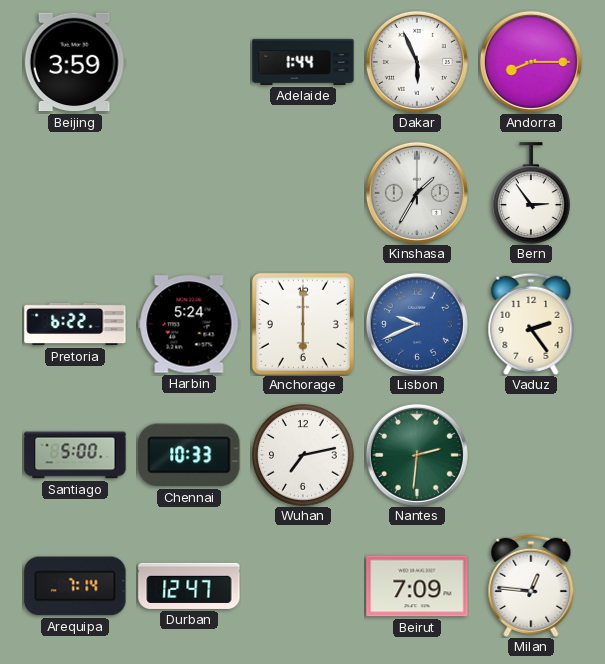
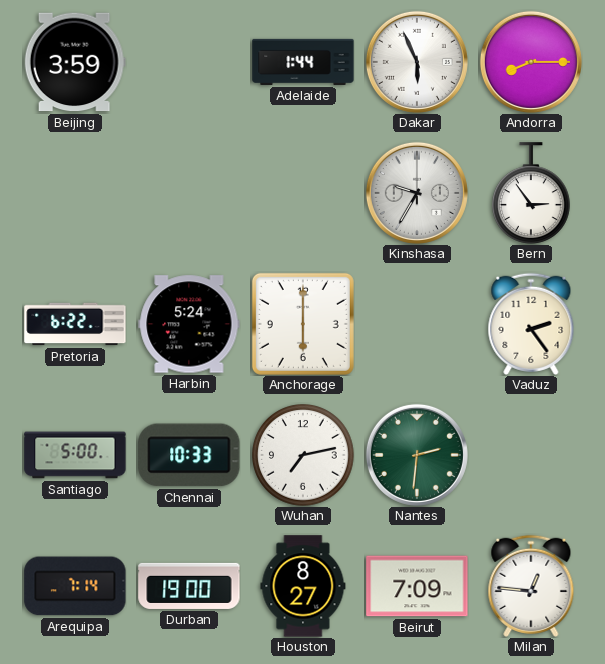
Kinshasa: 1:35 -> 9:35
Lisbon: 9:41 -> none
Durban: 12:47 -> 19:00
Houston: none -> 8:27
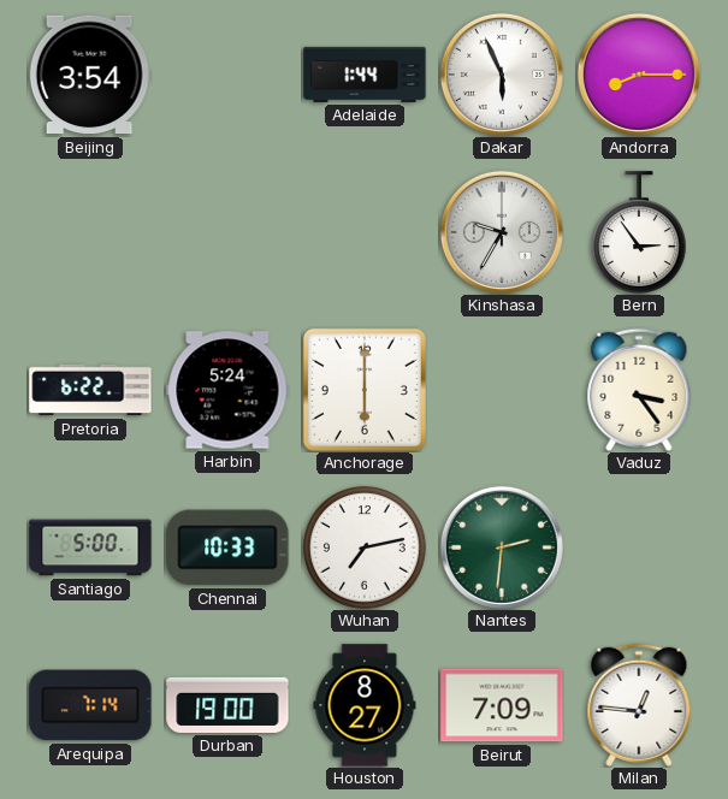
Beijing: 3:59 -> 3:54
Vaduz: 2:24 -> 3:24
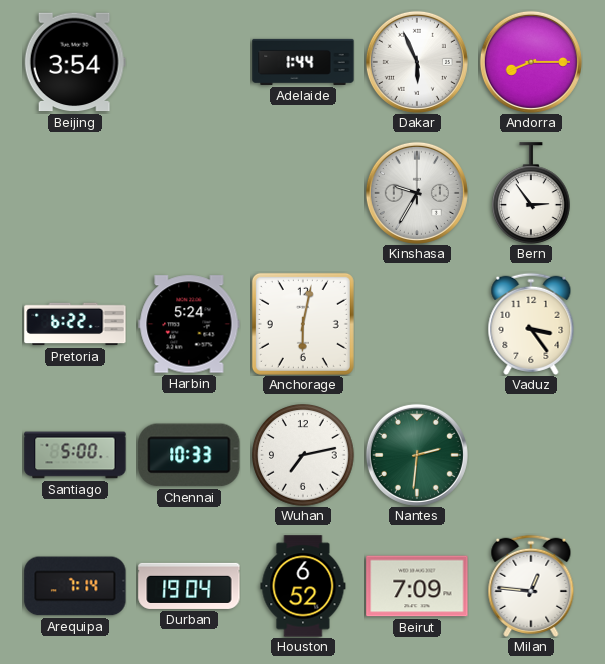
Anchorage: 6:00 -> 6:02
Durban: 19:00 -> 19:04
Houston: 8:27 -> 6:52
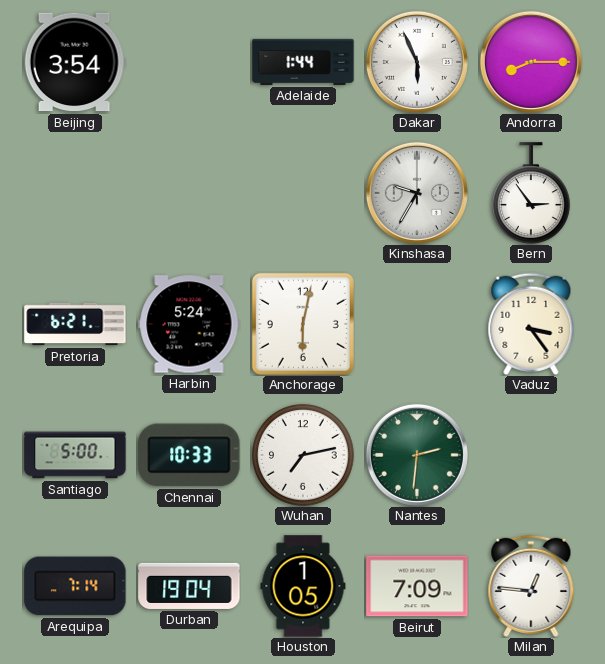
Pretoria: 6:22 -> 6:21
Houston: 6:52 -> 1:05
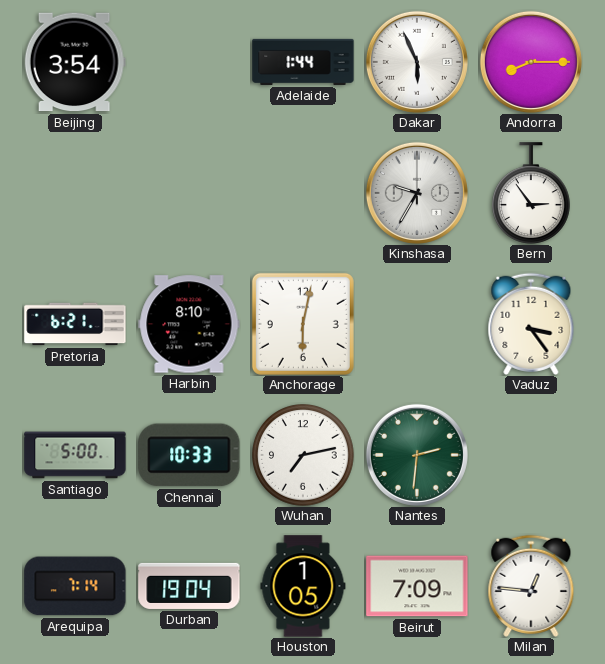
Harbin: 5:24 -> 8:10
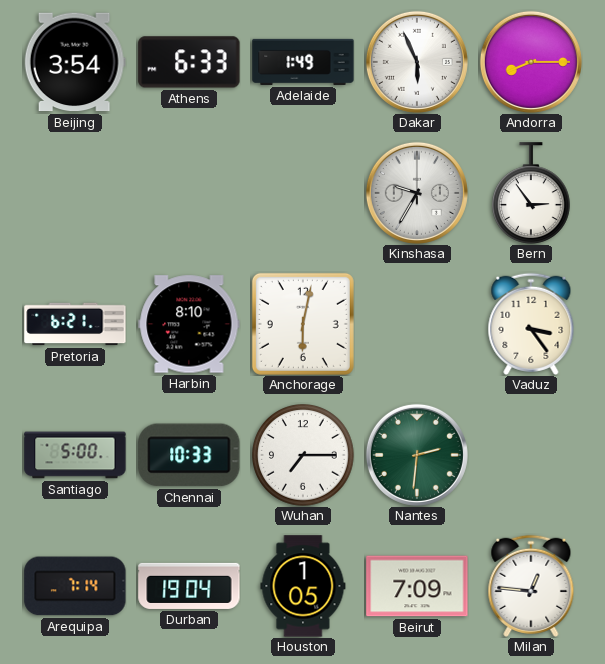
Athens: none -> 6:33
Adelaide: 1:44 -> 1:49
Wuhan: 7:13 -> 7:15
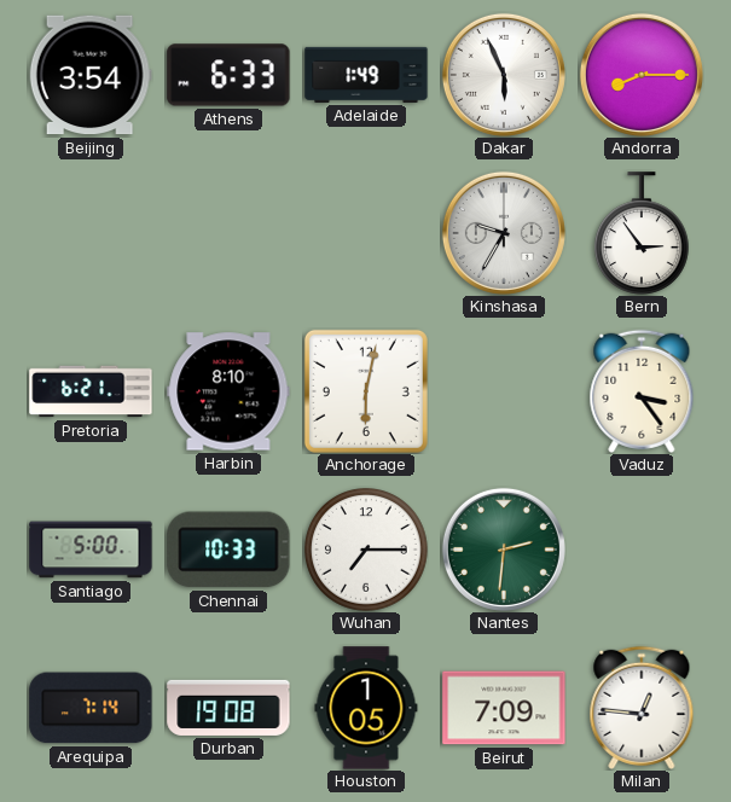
Durban: 19:04 -> 19:08
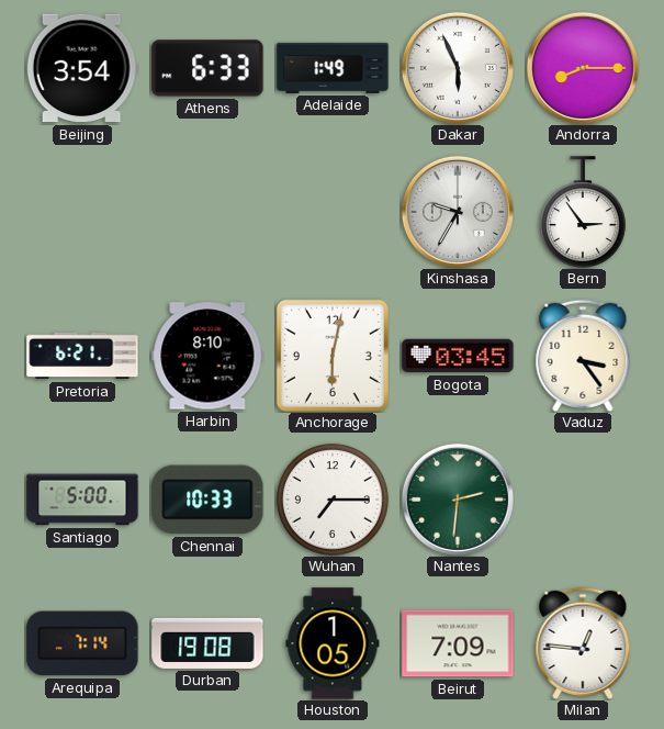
Bogota: none -> 03:45
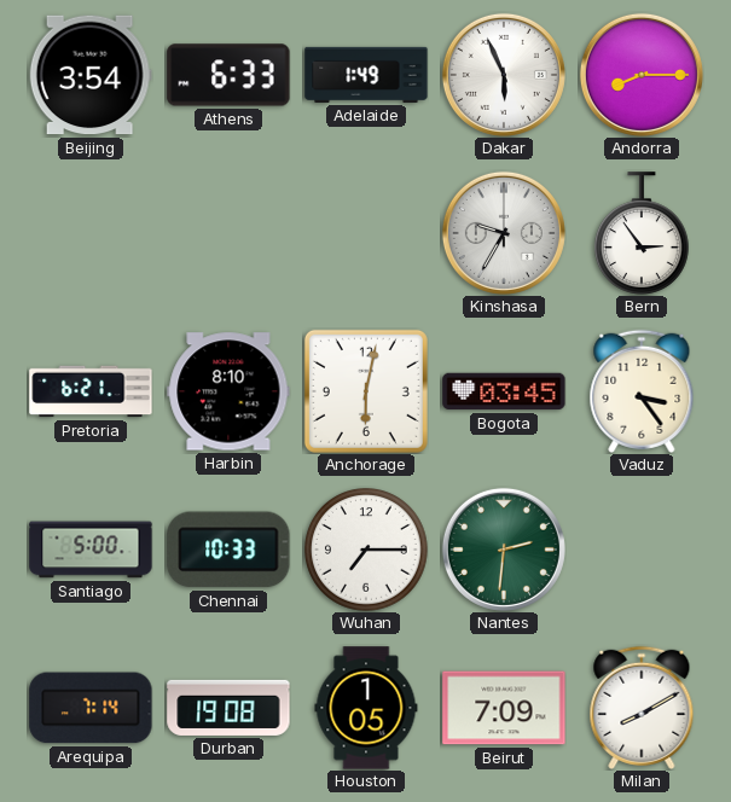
Milan: 12:46 -> 8:10
